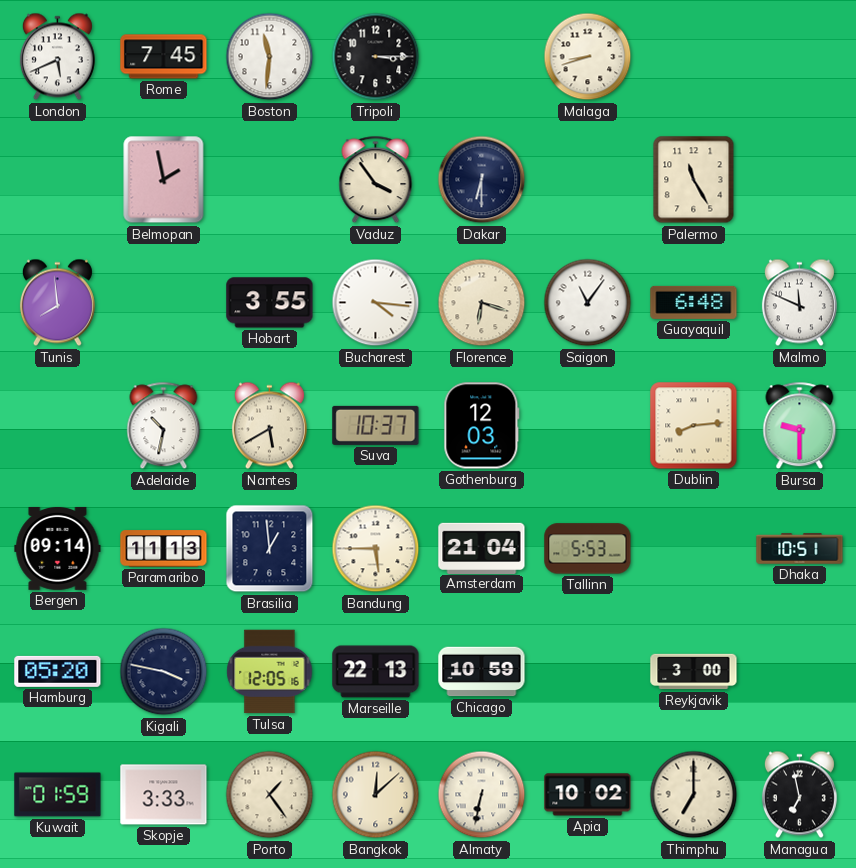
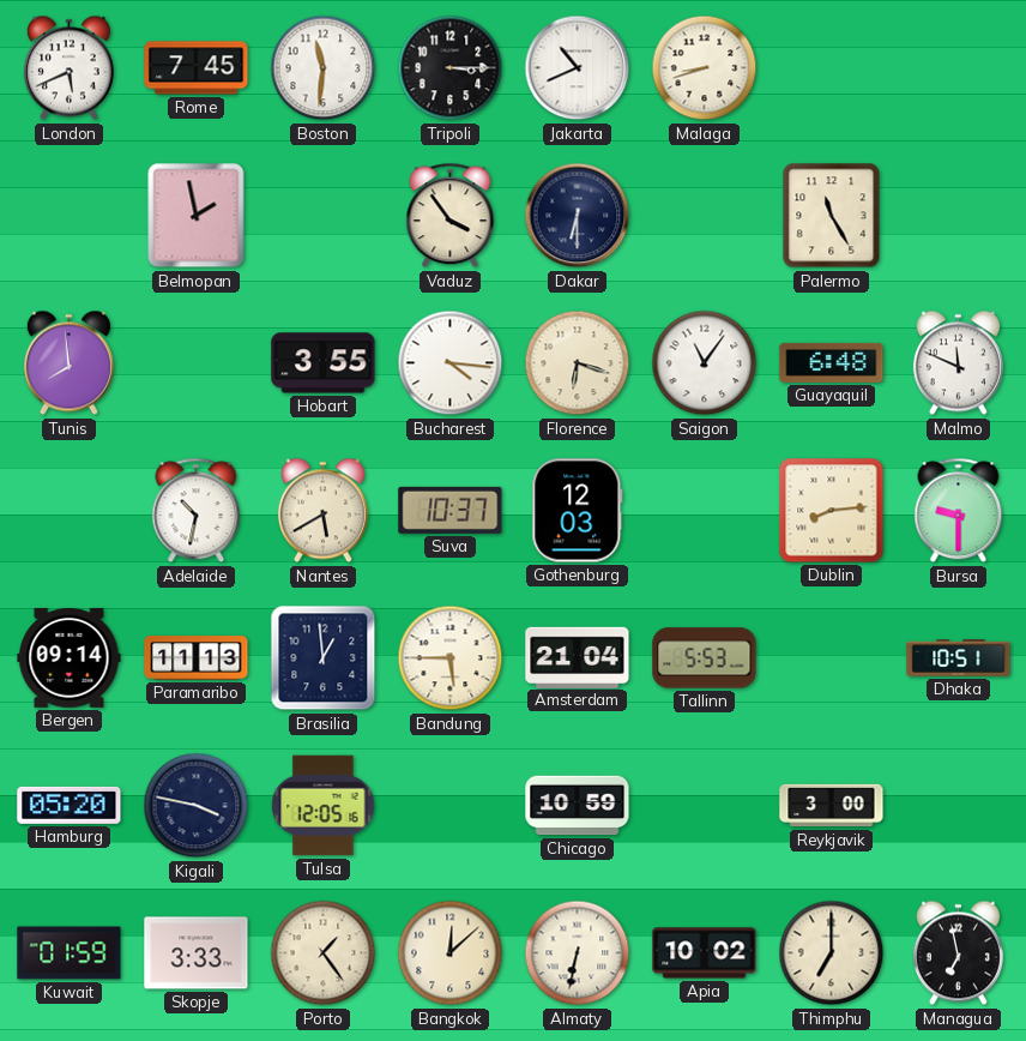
Jakarta: none -> 10:41
Marseille: 22:13 -> none
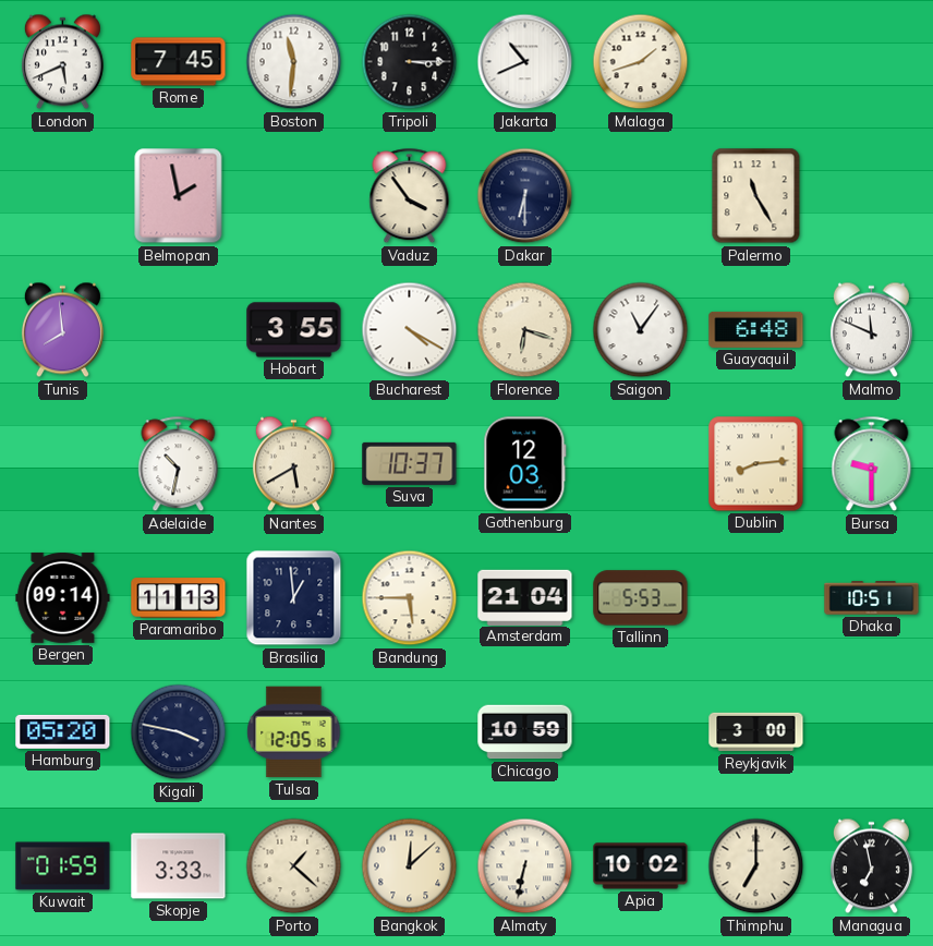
Malaga: 8:42 -> 1:42
Bucharest: 4:16 -> 4:20
Porto: 1:24 -> 1:22
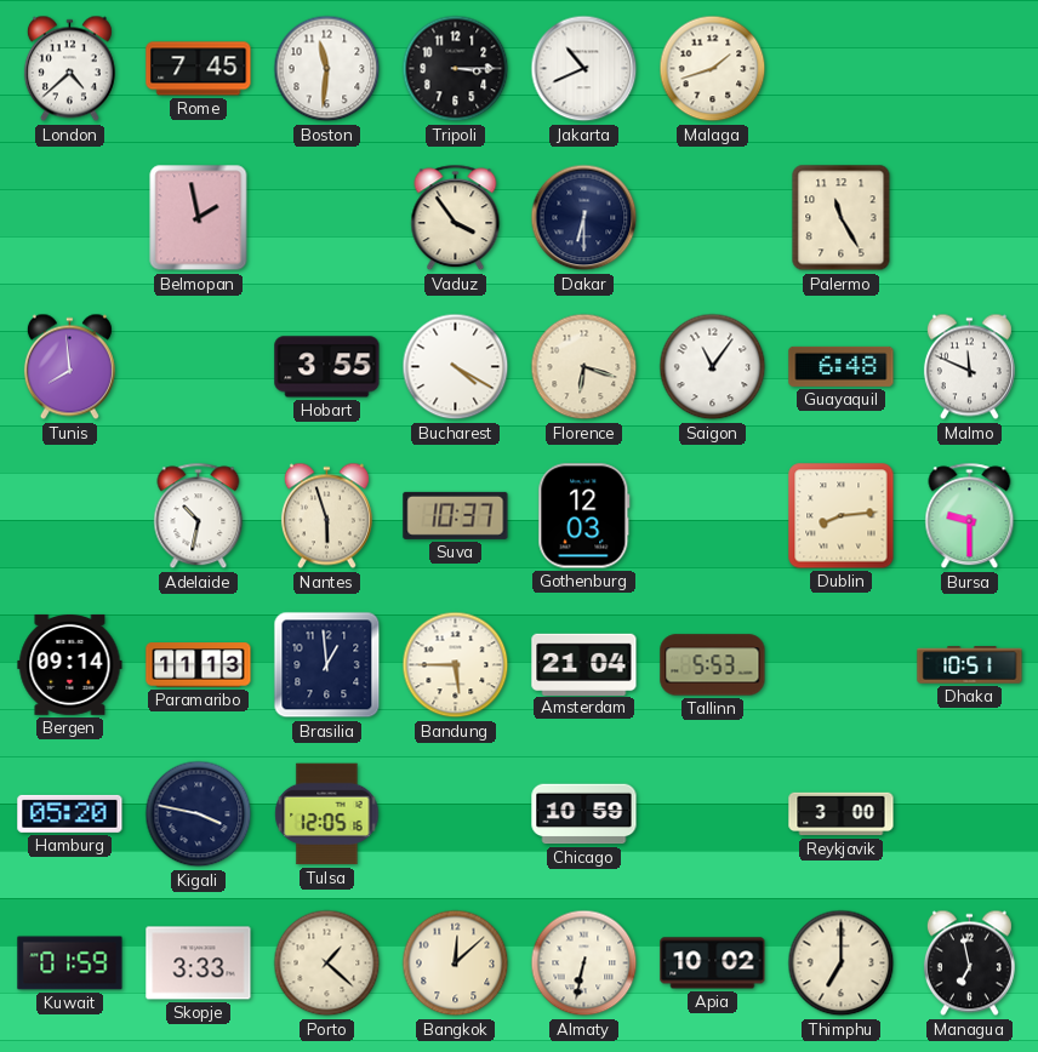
London: 5:41 -> 4:38
Nantes: 5:40 -> 5:57
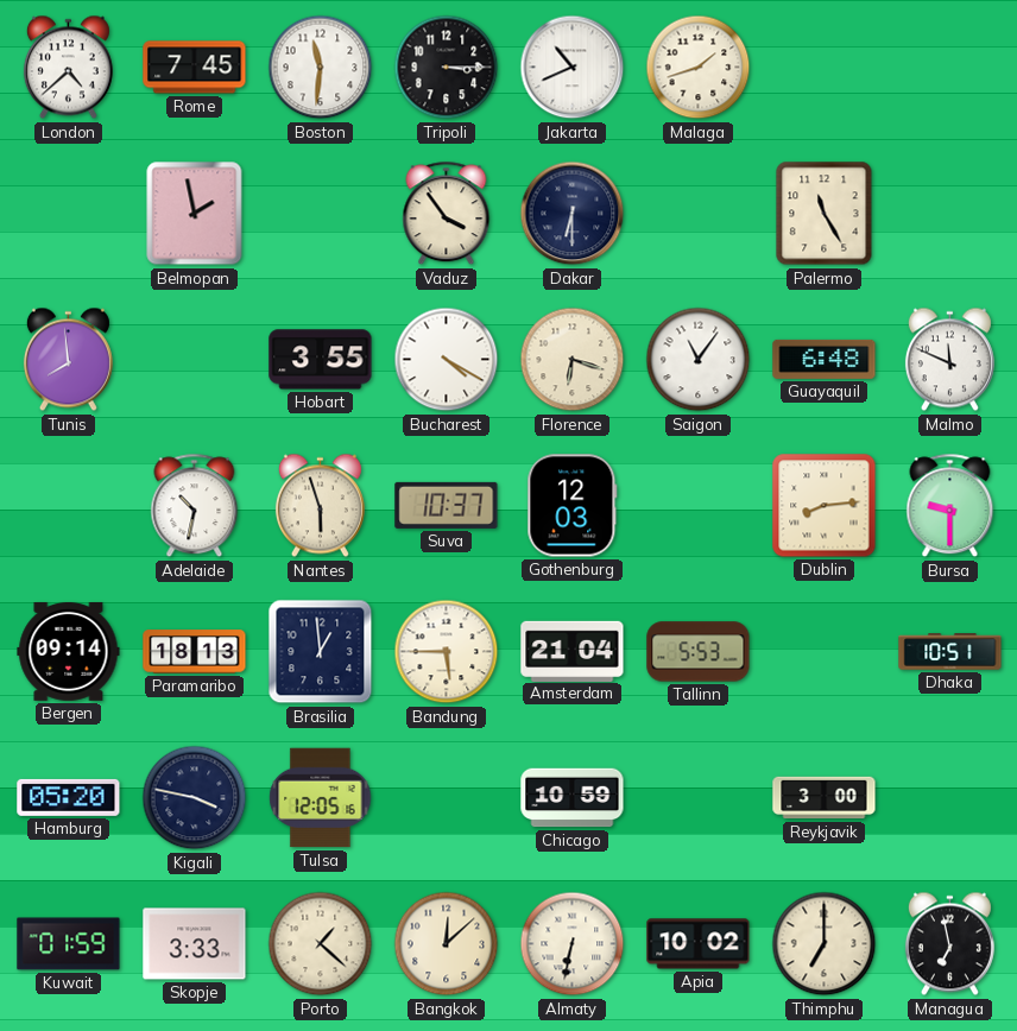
Paramaribo: 11:13 -> 18:13
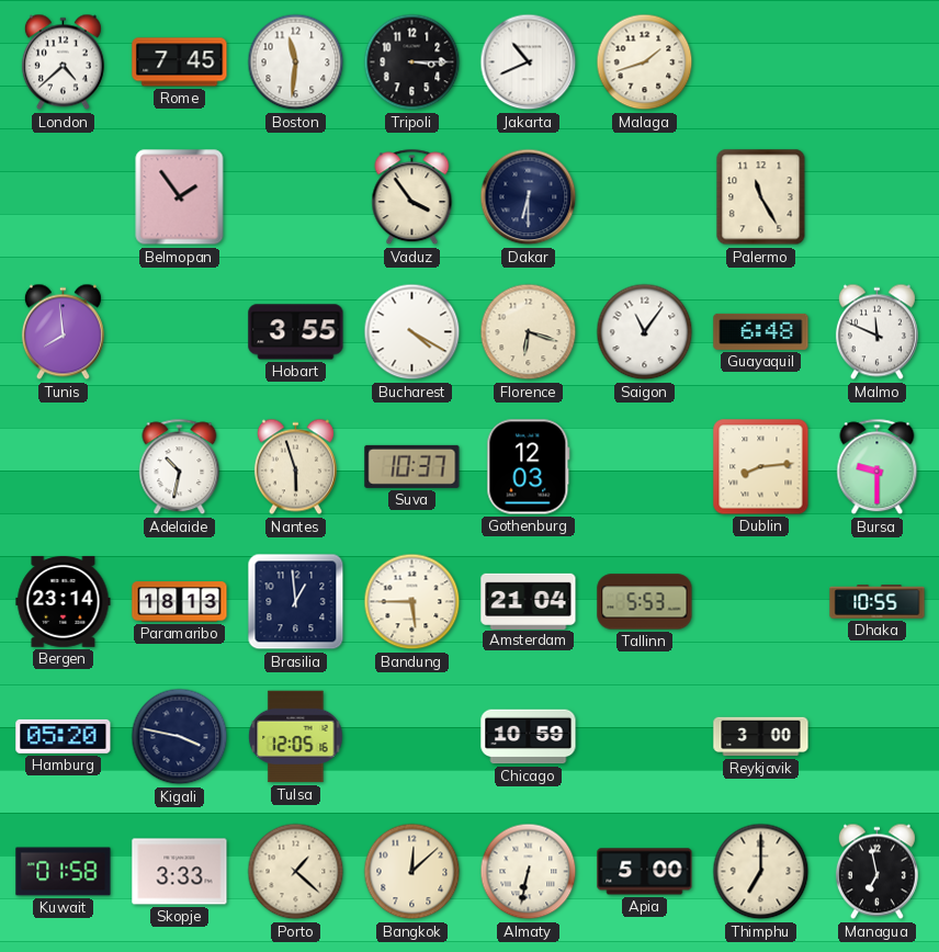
Belmopan: 1:58 -> 1:54
Bergen: 09:14 -> 23:14
Dhaka: 10:51 -> 10:55
Kuwait: 01:59 -> 01:58
Apia: 10:02 -> 5:00
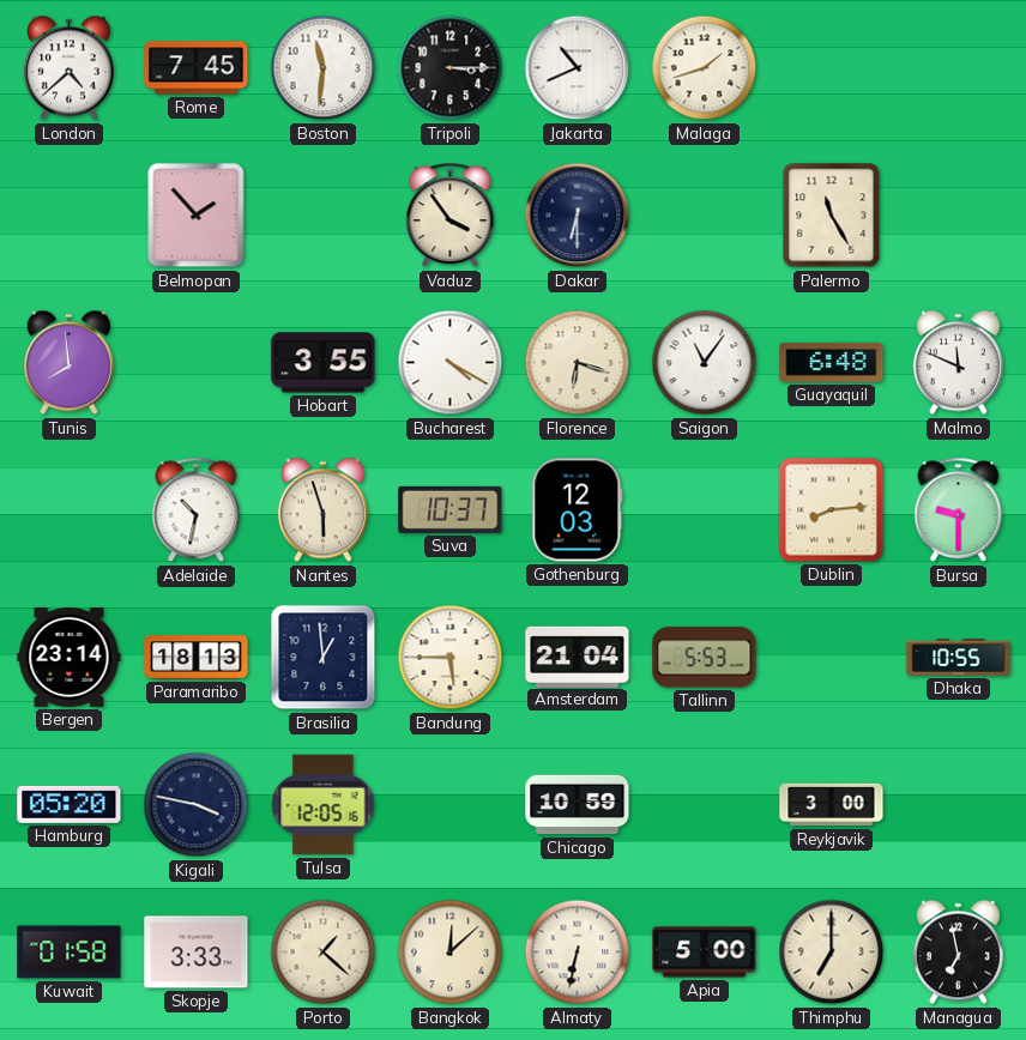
Belmopan: 1:54 -> 1:53
